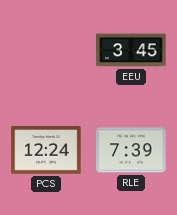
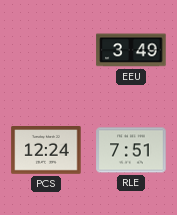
EEU: 3:45 -> 3:49
RLE: 7:39 -> 7:51
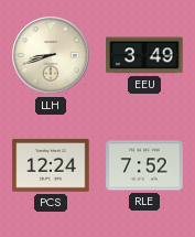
LLH: none -> 8:42
RLE: 7:51 -> 7:52
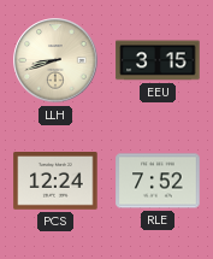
EEU: 3:49 -> 3:15
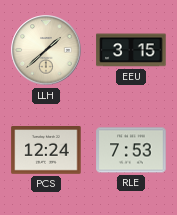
LLH: 8:42 -> 1:38
RLE: 7:52 -> 7:53
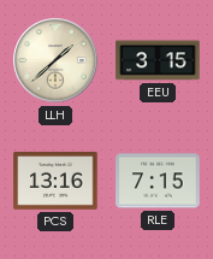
PCS: 12:24 -> 13:16
RLE: 7:53 -> 7:15
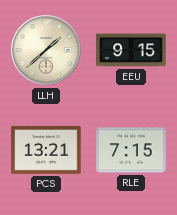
EEU: 3:15 -> 9:15
PCS: 13:16 -> 13:21
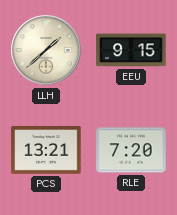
RLE: 7:15 -> 7:20
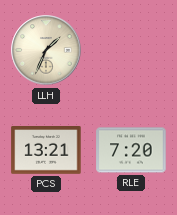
LLH: 1:38 -> 1:34
EEU: 9:15 -> none
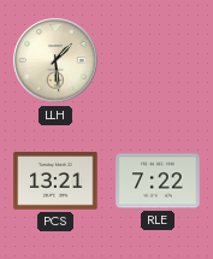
LLH: 1:34 -> 1:29
RLE: 7:20 -> 7:22
